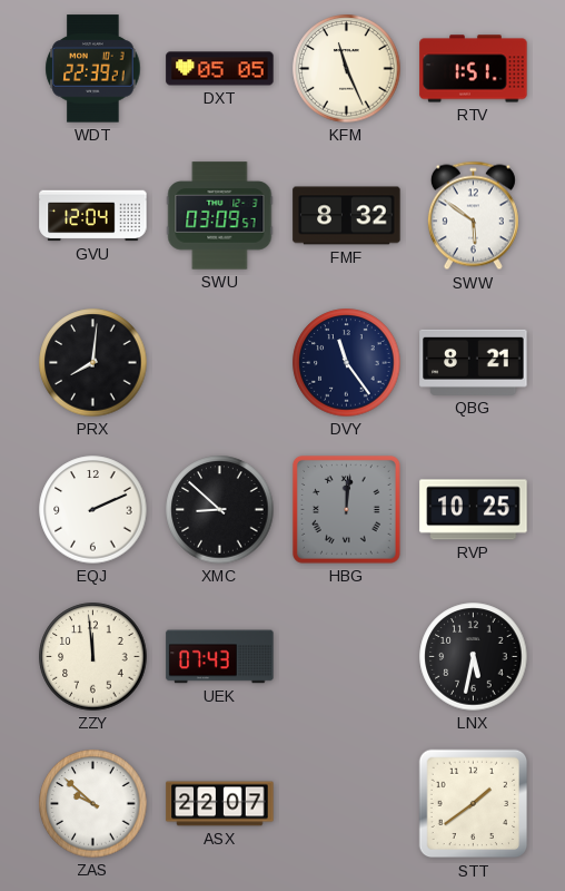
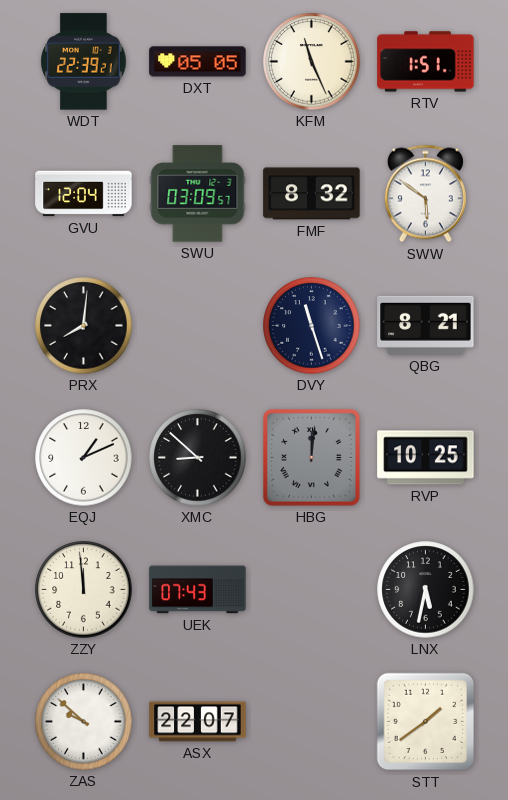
DVY: 11:24 -> 11:27
EQJ: 2:11 -> 1:11
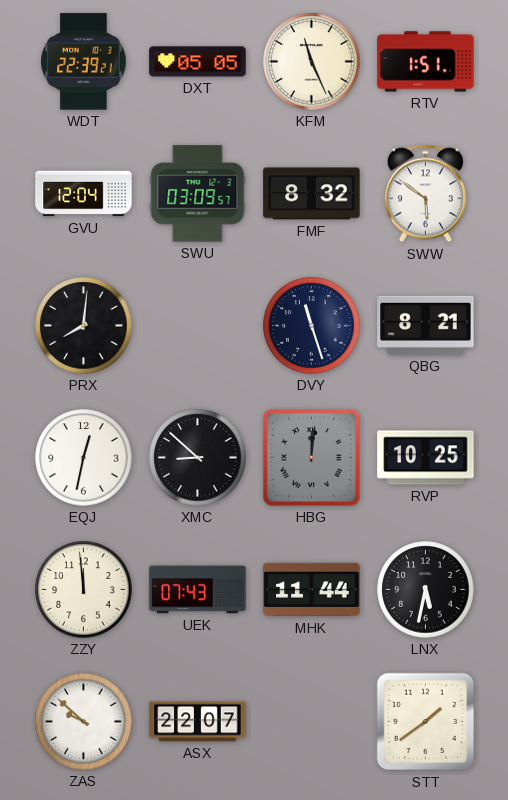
EQJ: 1:11 -> 12:32
MHK: none -> 11:44
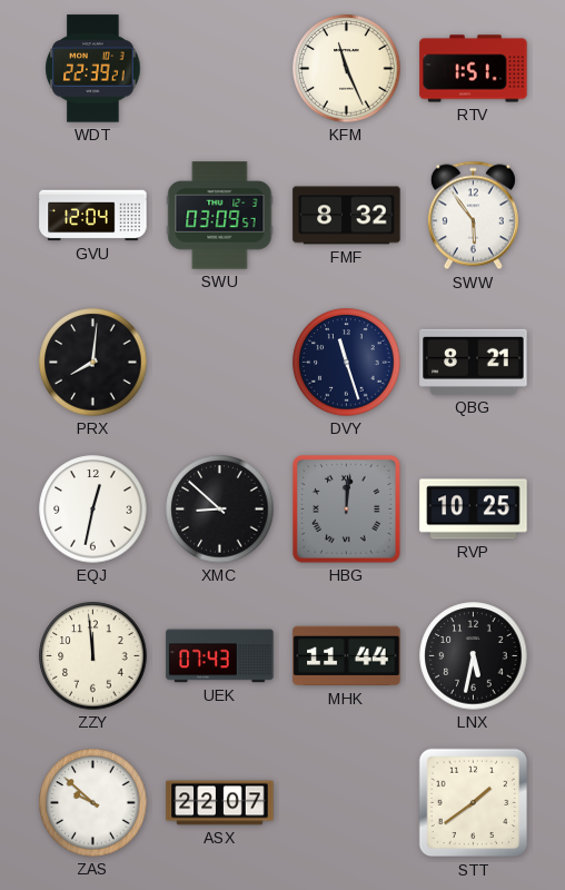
DXT: 05:05 -> none
SWW: 5:51 -> 5:54
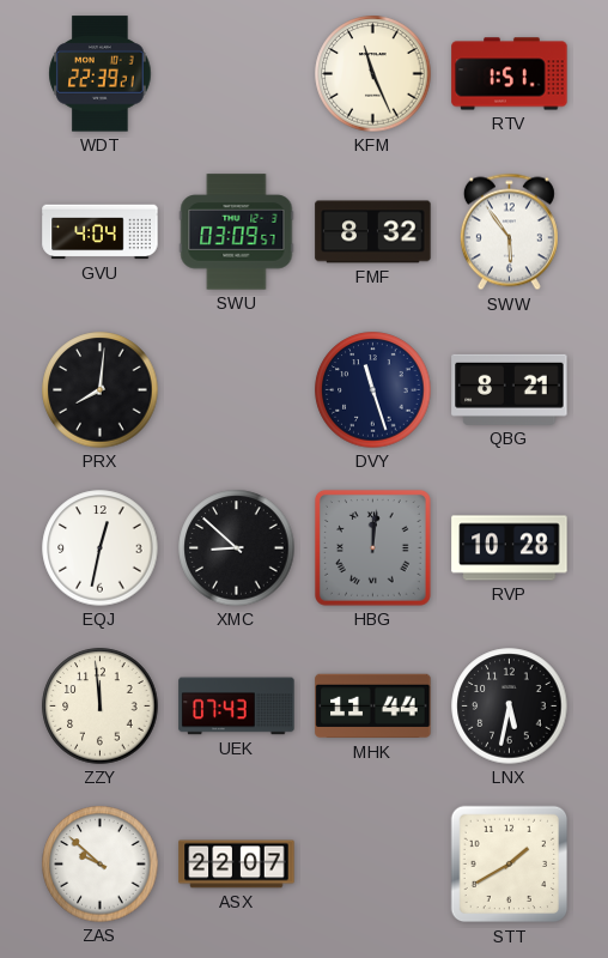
GVU: 12:04 -> 4:04
RVP: 10:25 -> 10:28
STT: 1:39 -> 1:40
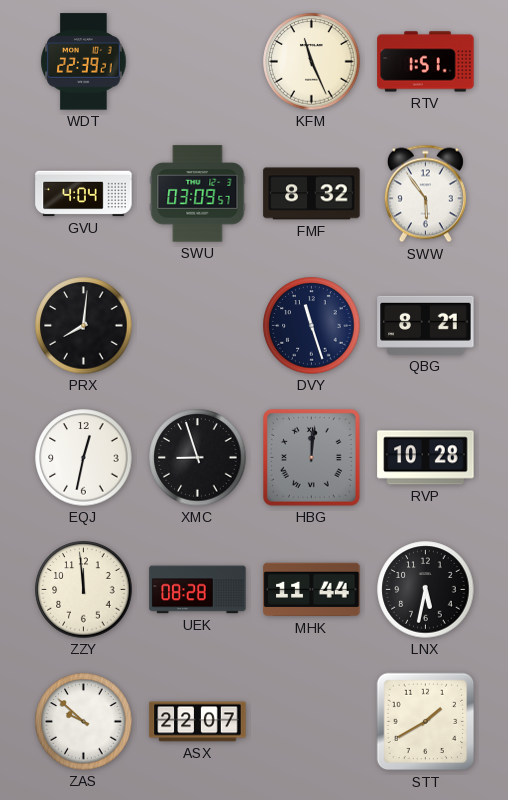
XMC: 8:52 -> 8:57
UEK: 07:43 -> 08:28
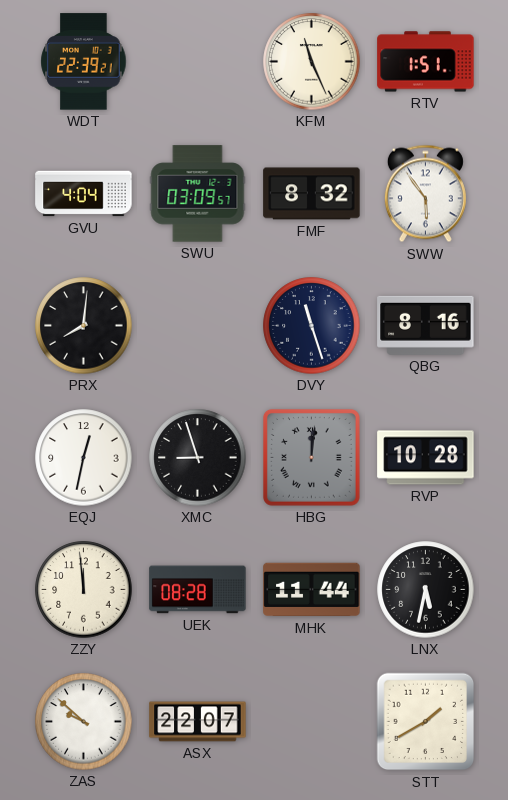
QBG: 8:21 -> 8:16
